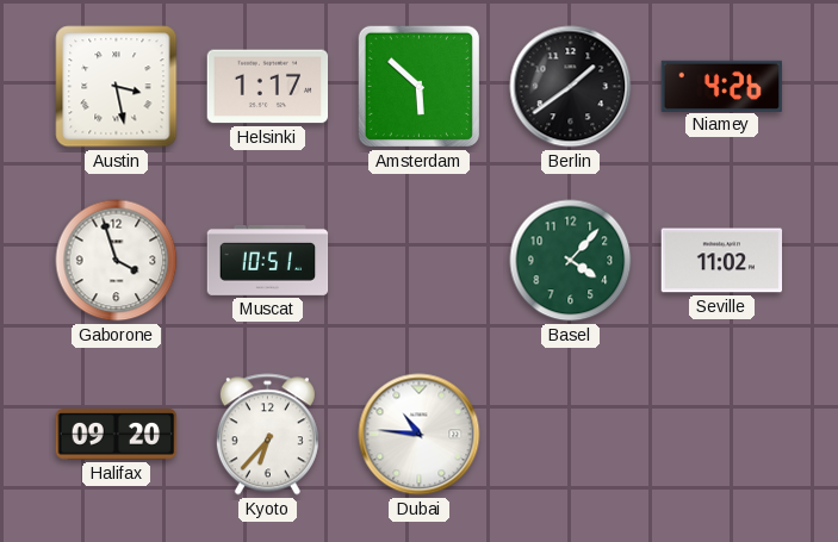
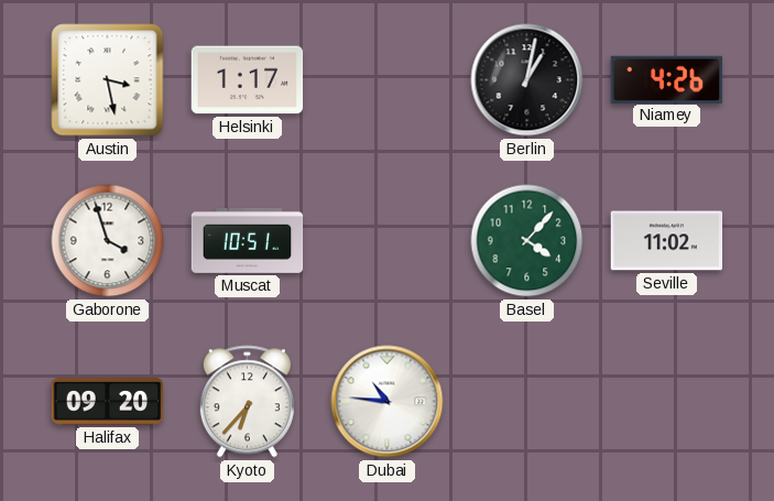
Amsterdam: 5:52 -> none
Berlin: 1:39 -> 1:02
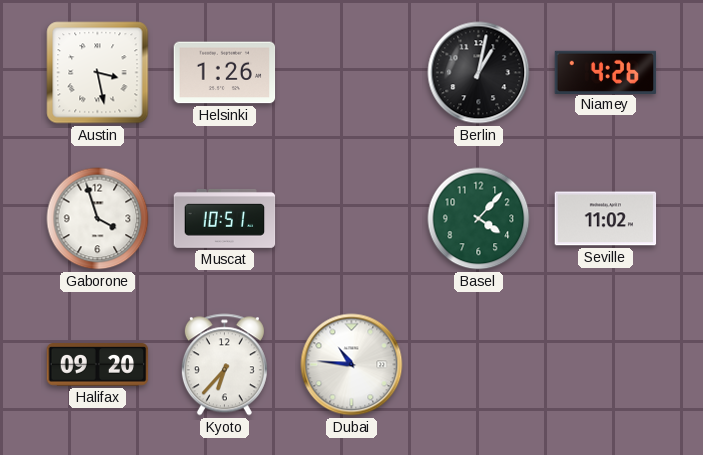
Helsinki: 1:17 -> 1:26
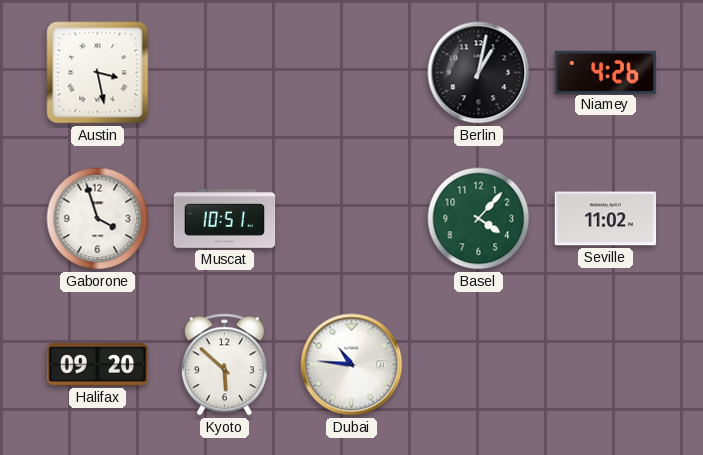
Helsinki: 1:26 -> none
Kyoto: 6:37 -> 5:52
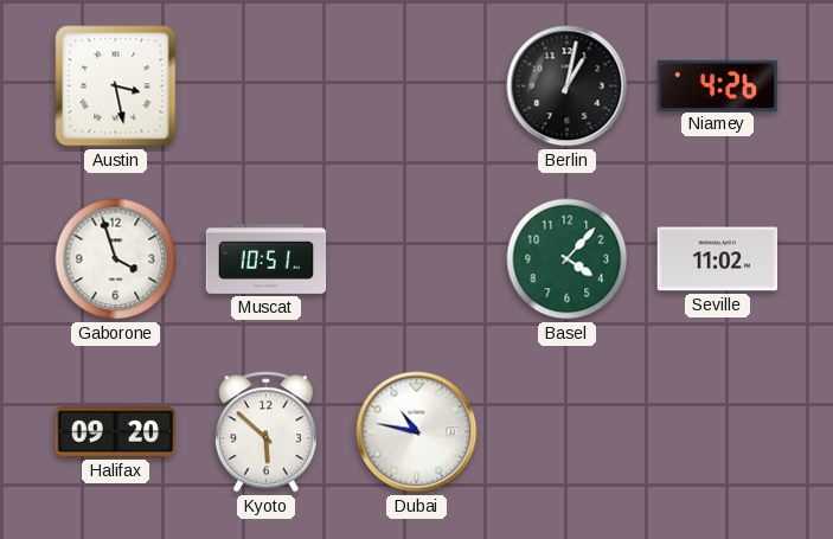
Dubai: 10:46 -> 10:47
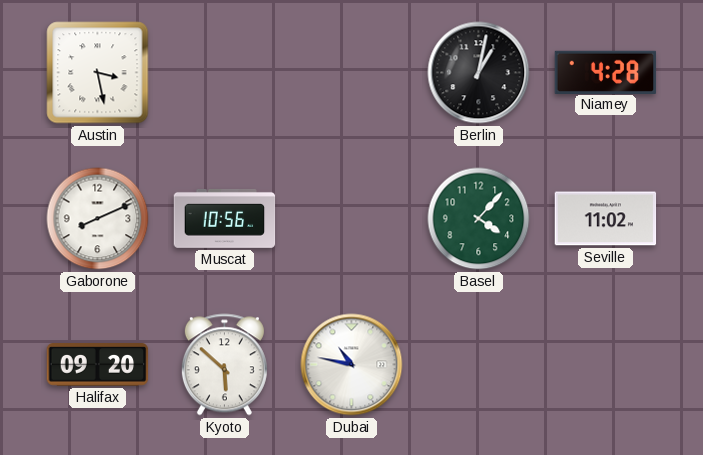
Niamey: 4:26 -> 4:28
Gaborone: 3:57 -> 8:11
Muscat: 10:51 -> 10:56
